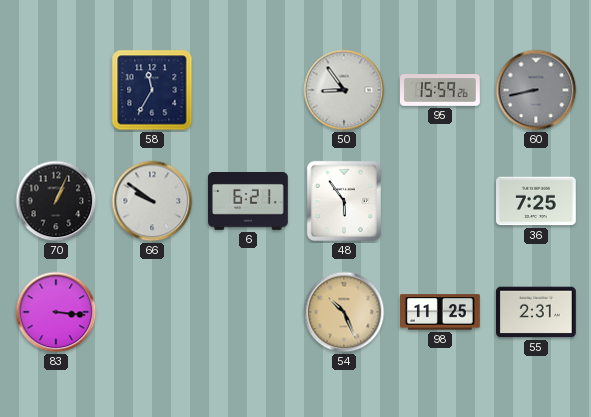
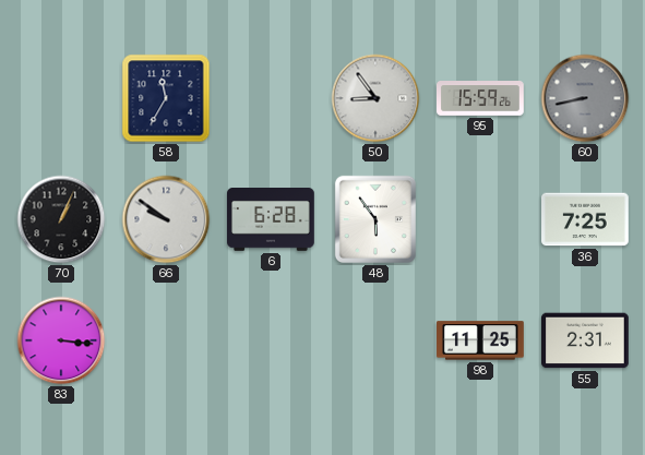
6: 6:21 -> 6:28
54: 10:26 -> none
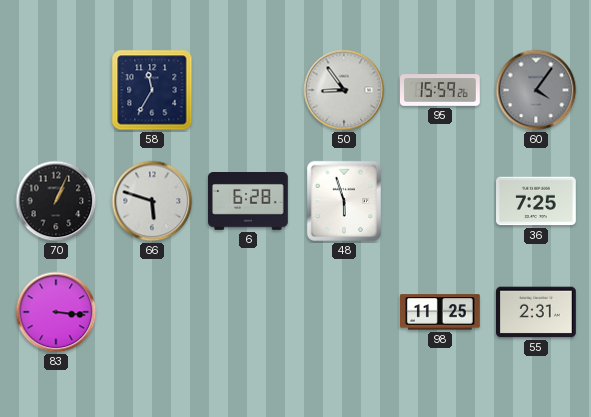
60: 8:43 -> 4:06
66: 9:51 -> 5:48
48: 5:54 -> 5:57
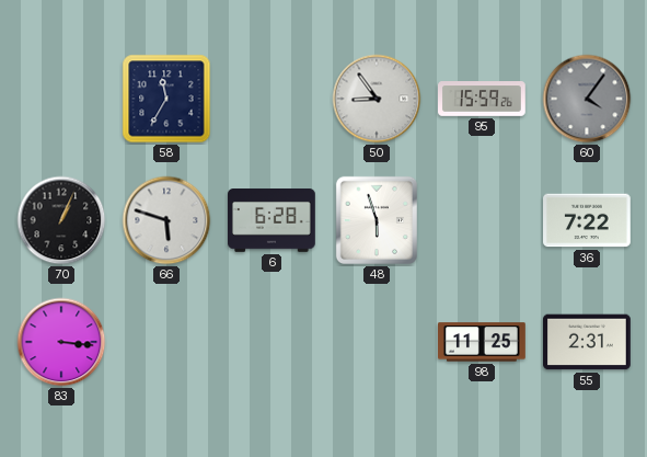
36: 7:25 -> 7:22
